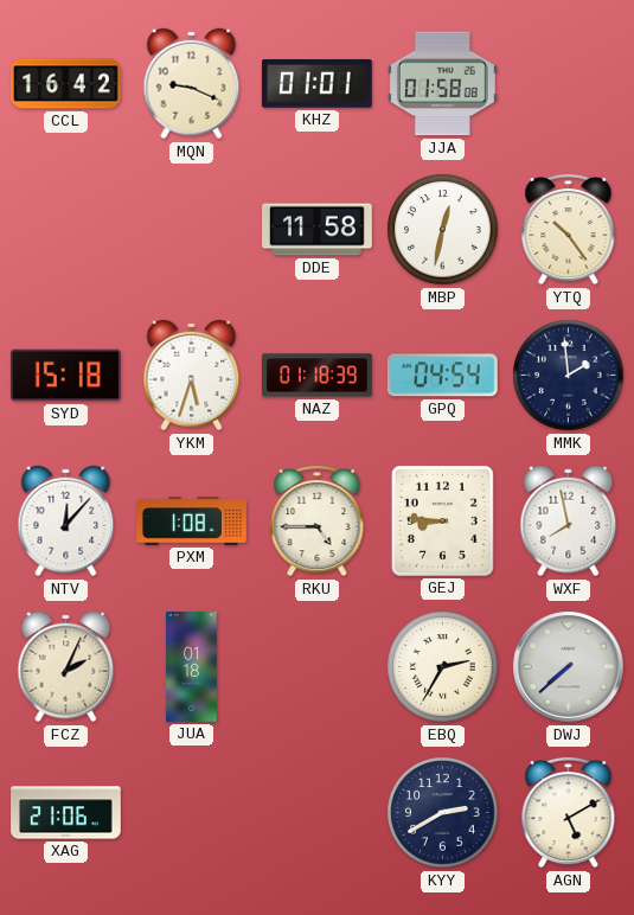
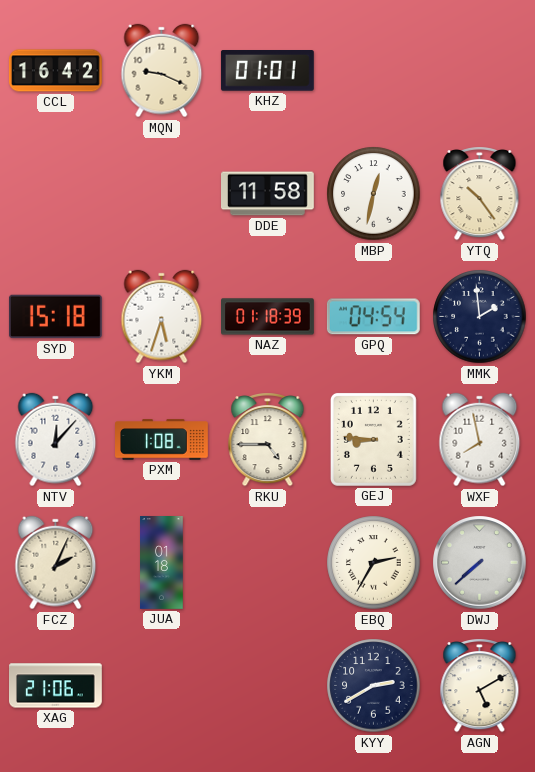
JJA: 01:58 -> none
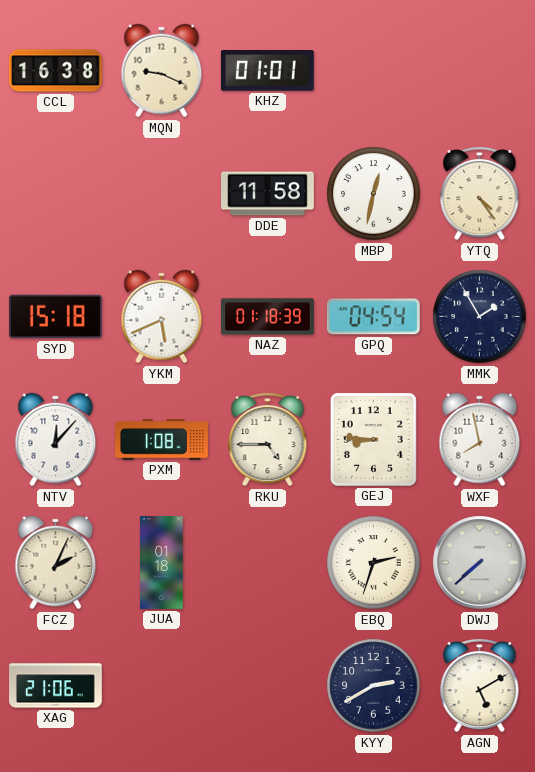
CCL: 16:42 -> 16:38
YTQ: 10:24 -> 4:24
YKM: 5:33 -> 5:41
MMK: 1:59 -> 1:55
EBQ: 2:35 -> 2:33
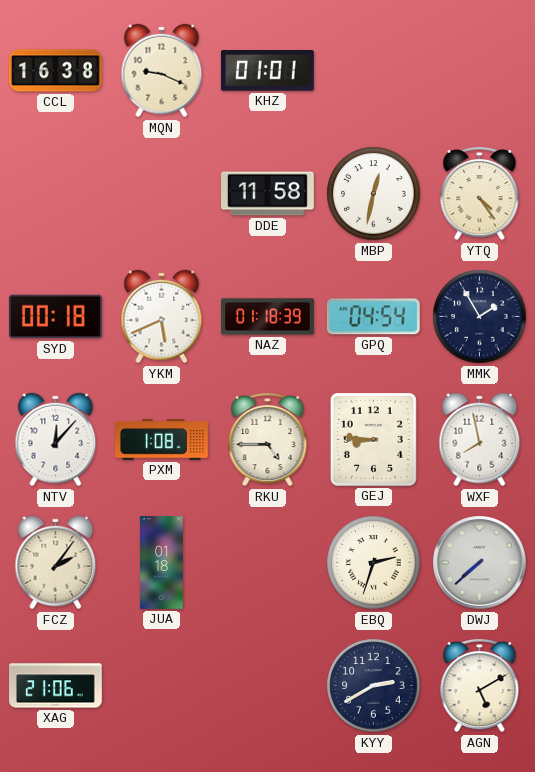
SYD: 15:18 -> 00:18
FCZ: 2:04 -> 2:06
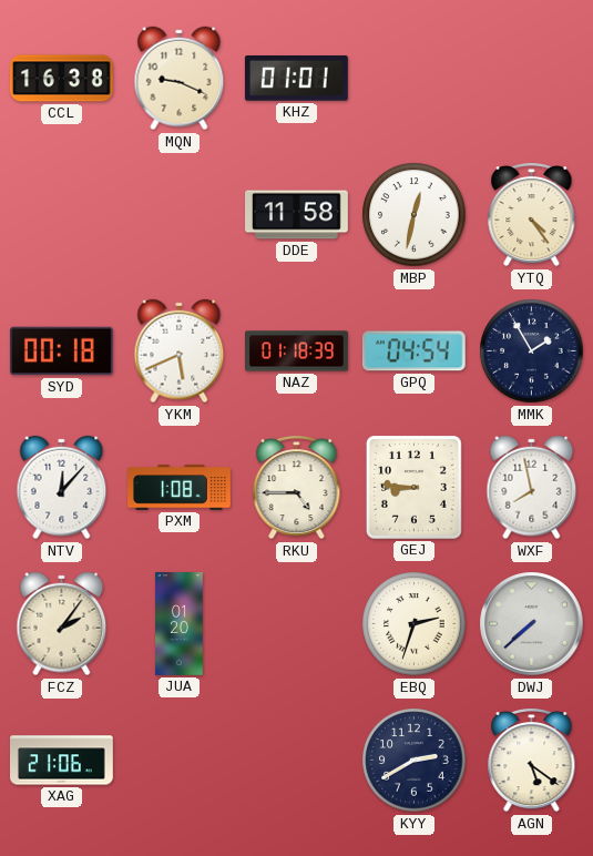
JUA: 01:18 -> 01:20
AGN: 5:10 -> 5:21
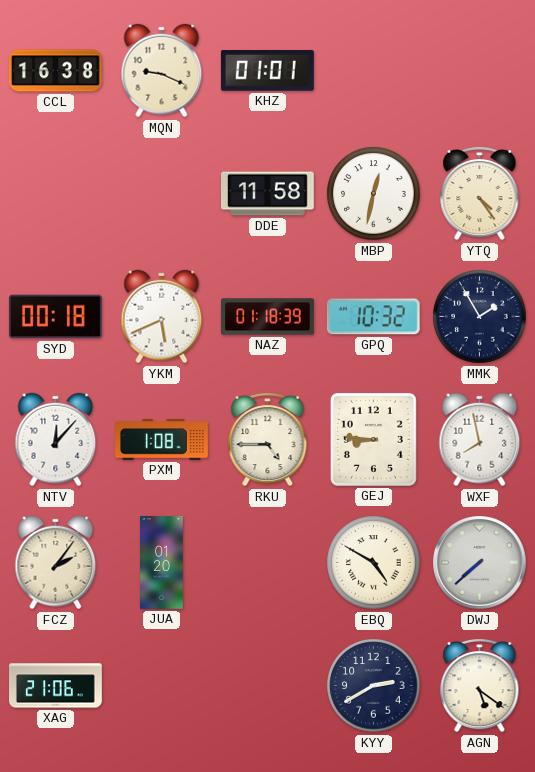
GPQ: 04:54 -> 10:32
EBQ: 2:33 -> 4:50
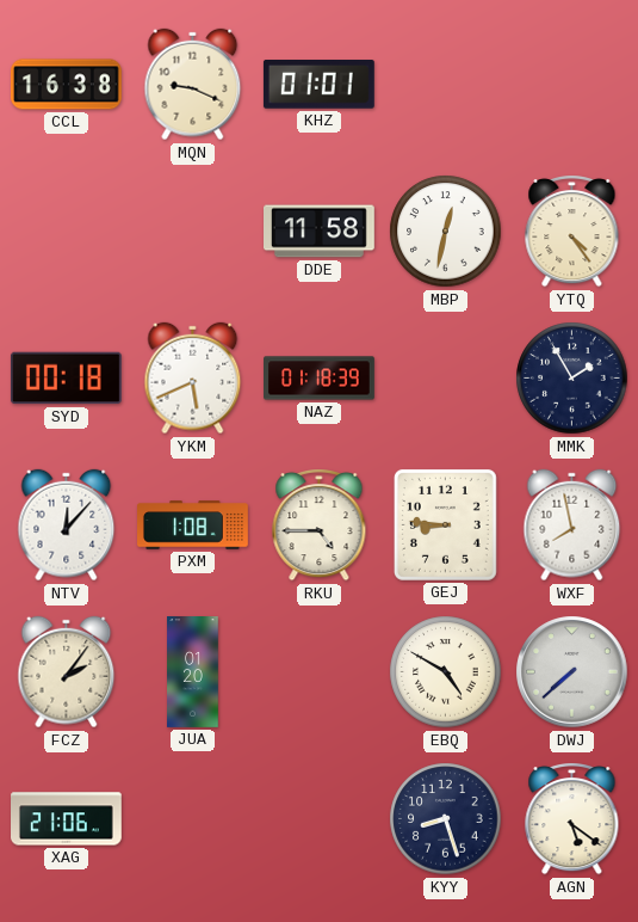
GPQ: 10:32 -> none
KYY: 2:40 -> 8:27
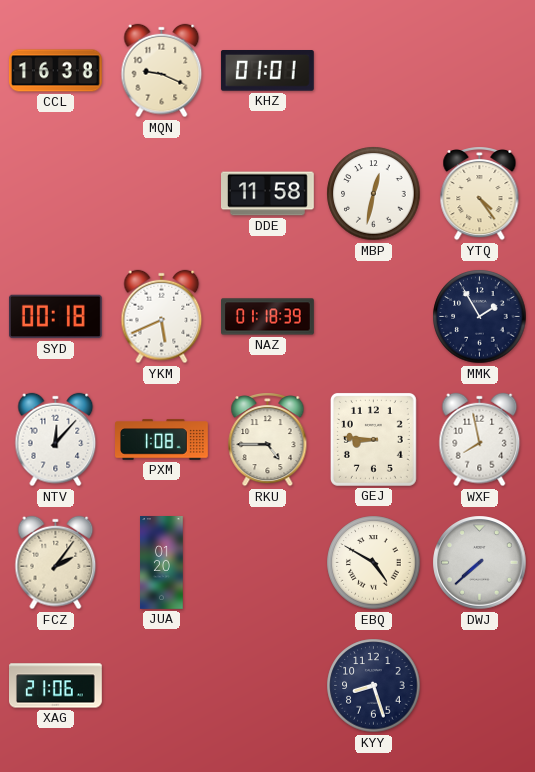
AGN: 5:21 -> none
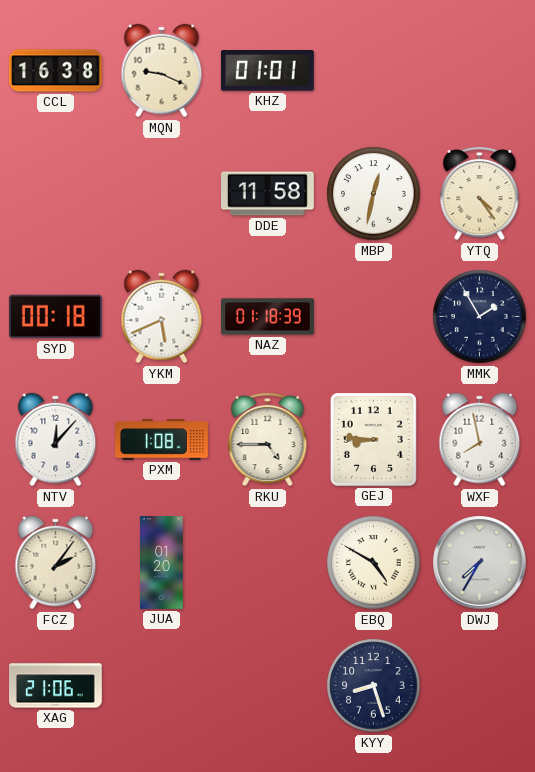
DWJ: 7:38 -> 7:35
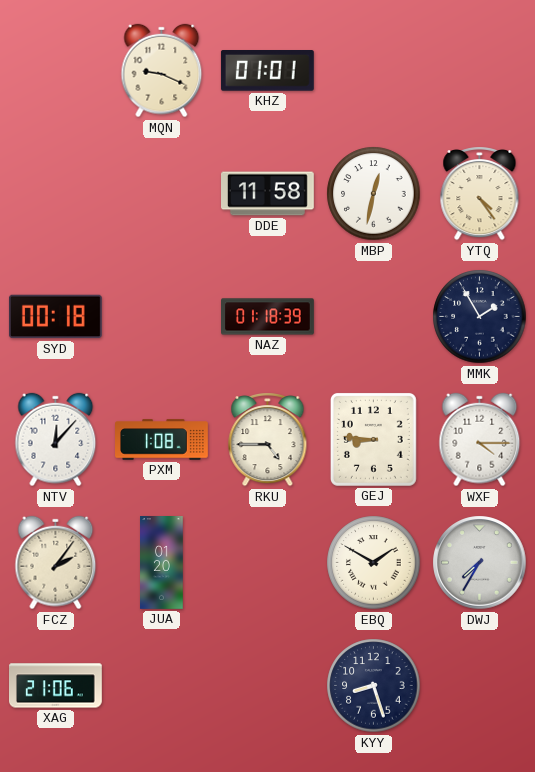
CCL: 16:38 -> none
YKM: 5:41 -> none
WXF: 7:58 -> 4:15
EBQ: 4:50 -> 1:50
